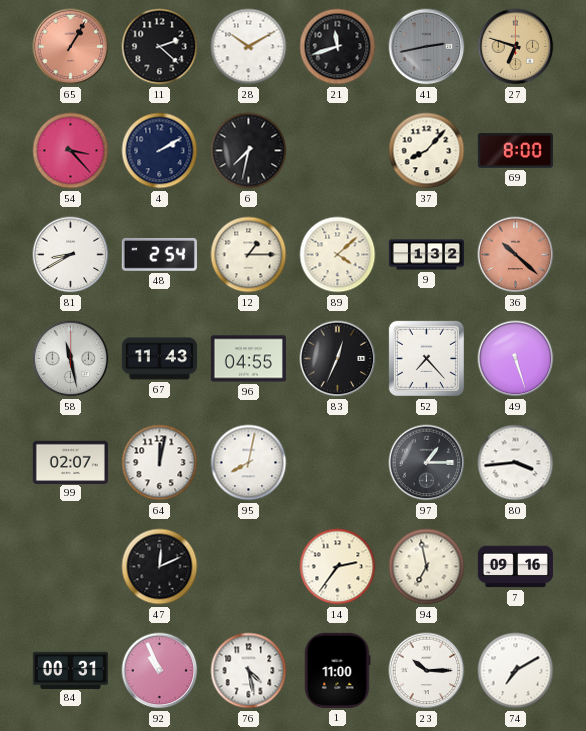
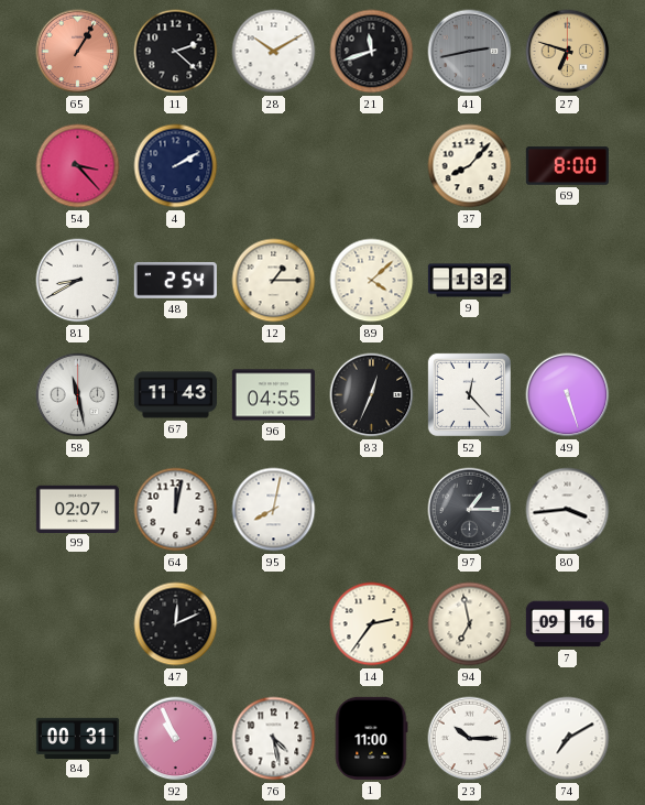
6: 7:32 -> none
36: 10:22 -> none
52: 7:23 -> 12:23
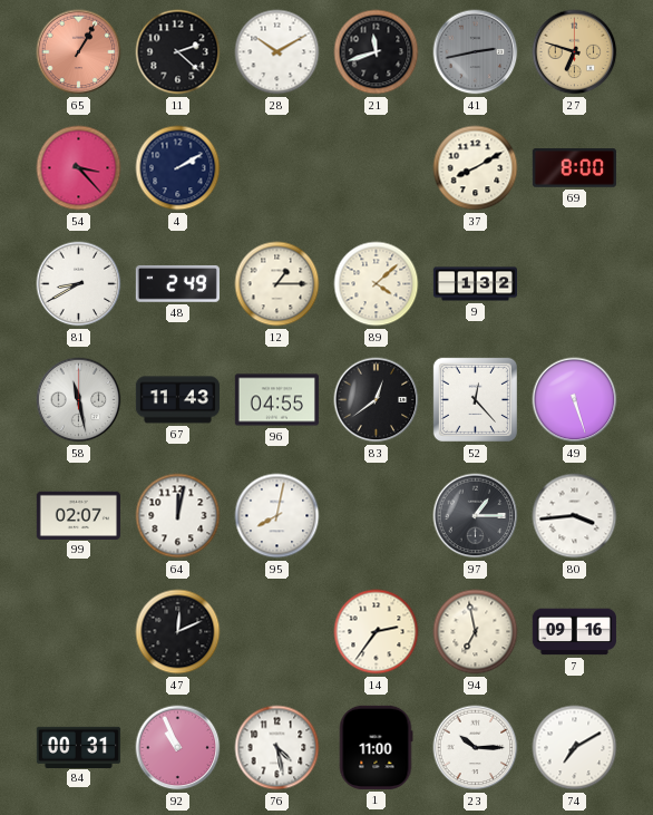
37: 8:07 -> 8:10
48: 2:54 -> 2:49
83: 12:34 -> 12:39
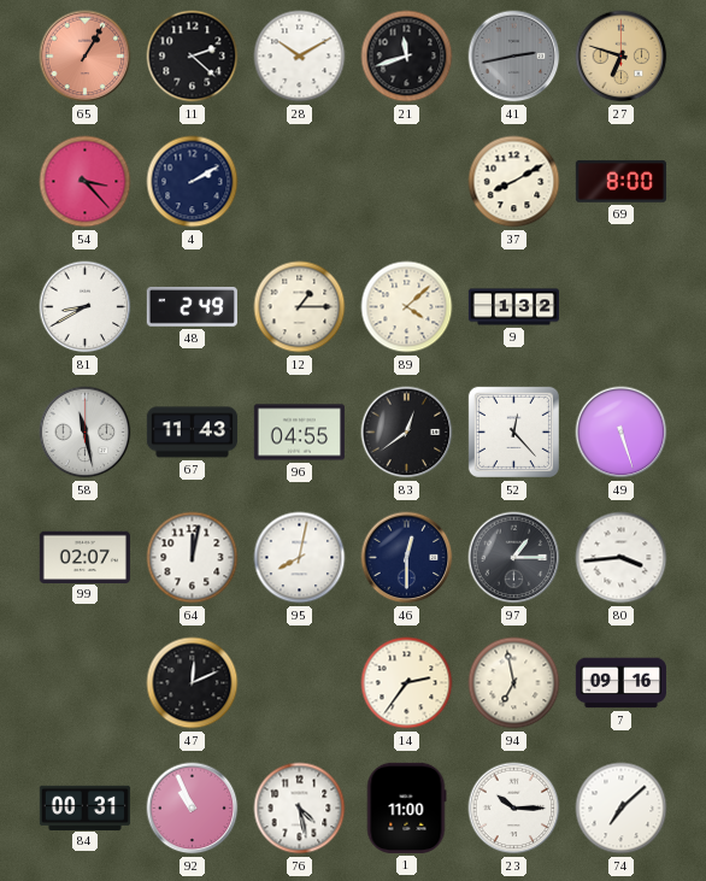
46: none -> 12:30
74: 7:10 -> 7:08
